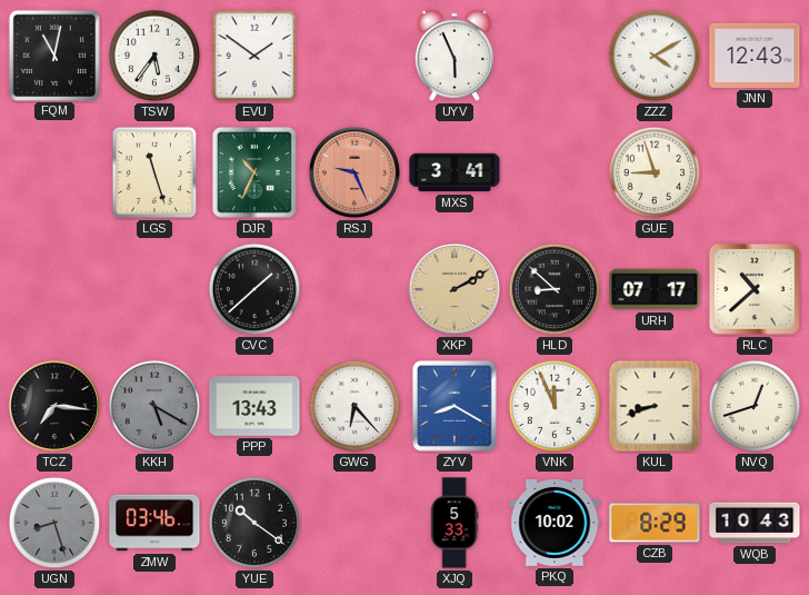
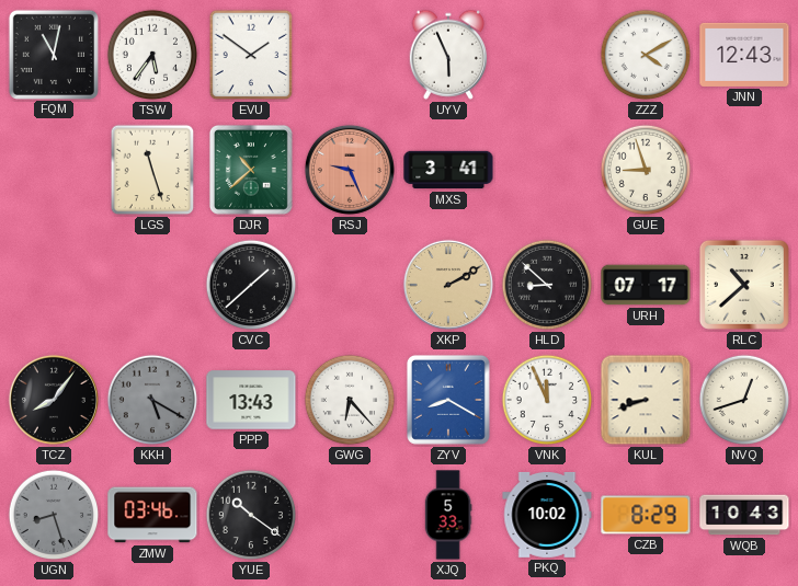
DJR: 10:34 -> 10:38
TCZ: 7:16 -> 8:06
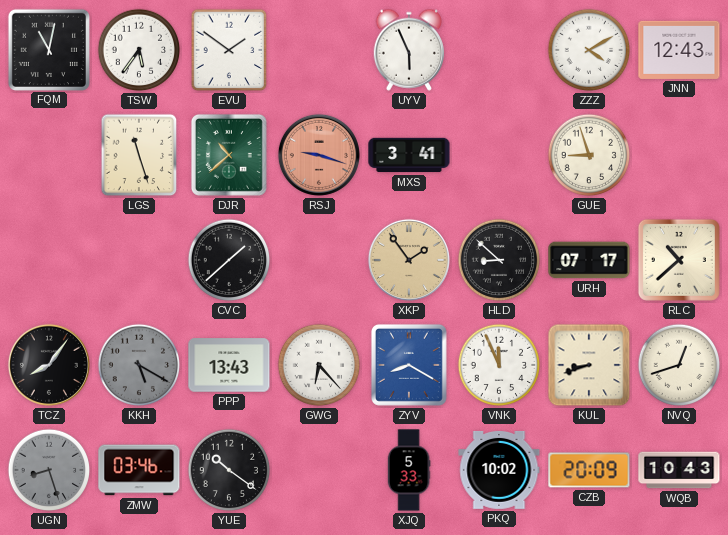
RSJ: 9:26 -> 9:18
XKP: 2:10 -> 1:54
CZB: 8:29 -> 20:09
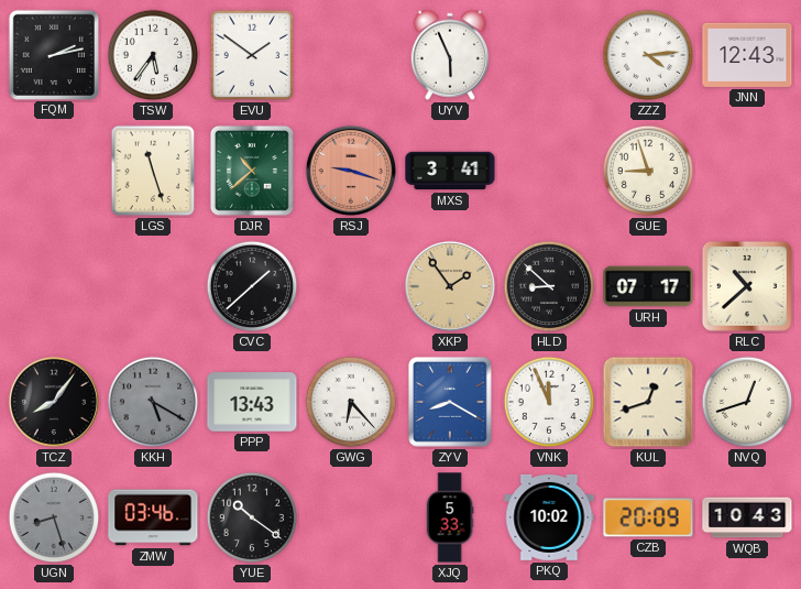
FQM: 11:02 -> 2:13
ZZZ: 4:10 -> 4:14
KUL: 8:42 -> 12:42
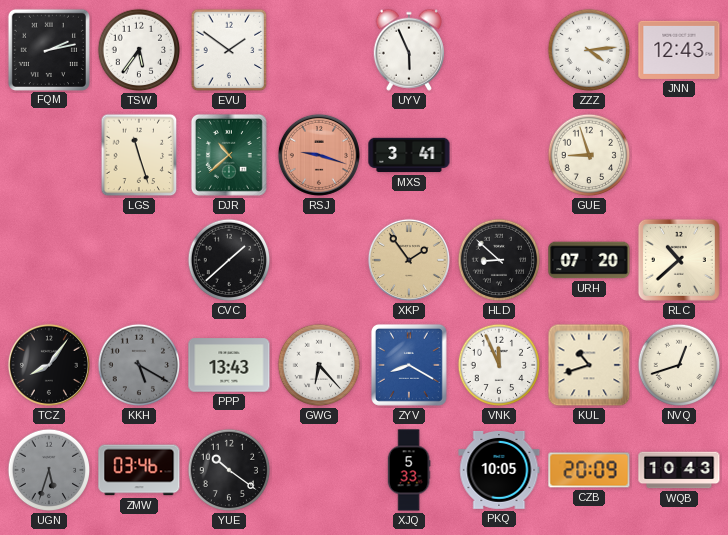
URH: 07:17 -> 07:20
KUL: 12:42 -> 10:42
UGN: 8:27 -> 5:33
PKQ: 10:02 -> 10:05
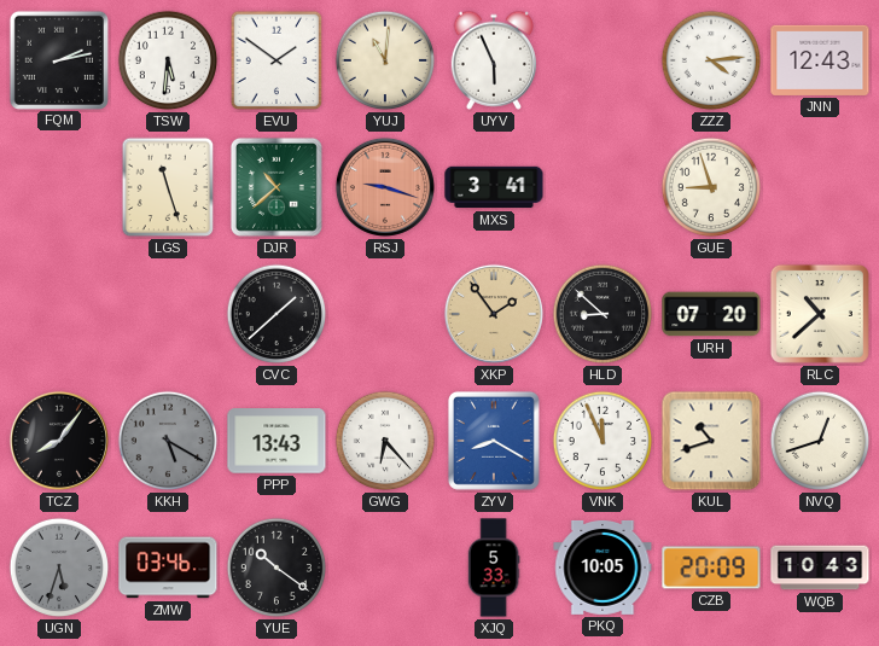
TSW: 5:36 -> 5:31
YUJ: none -> 11:01
